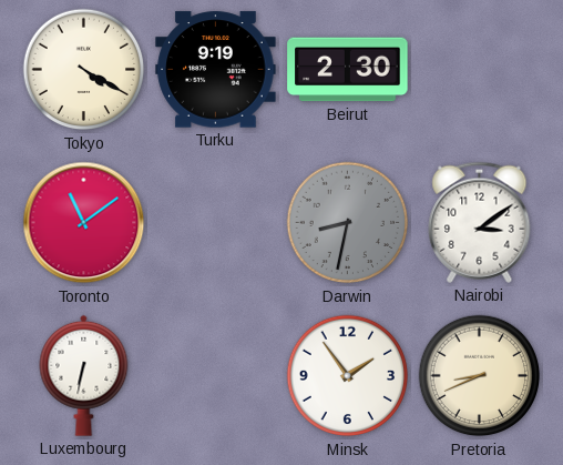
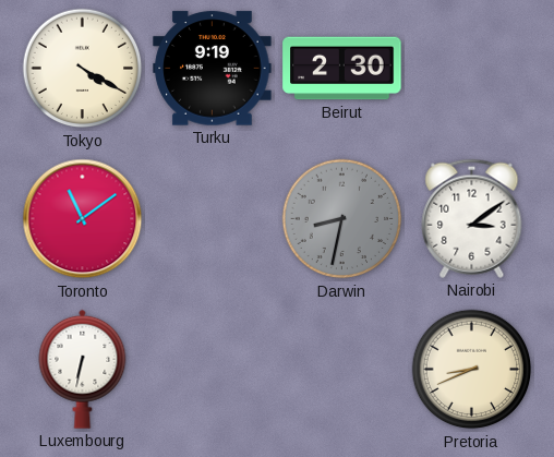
Minsk: 1:54 -> none
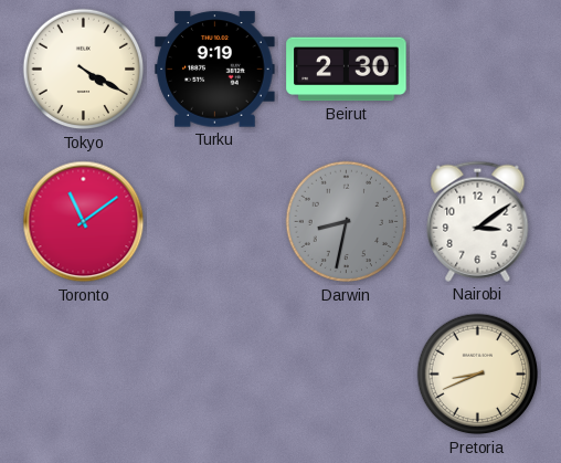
Luxembourg: 6:32 -> none
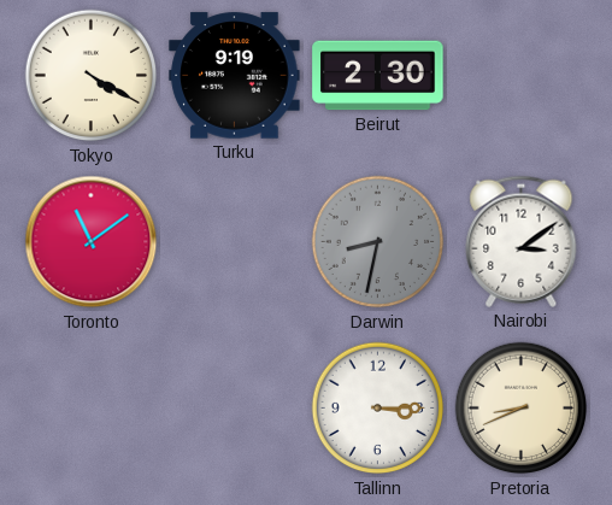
Tallinn: none -> 3:15
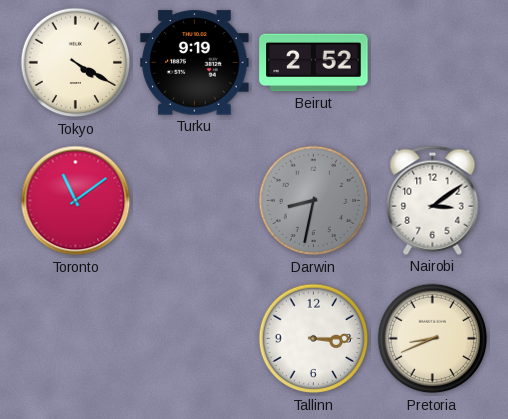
Beirut: 2:30 -> 2:52
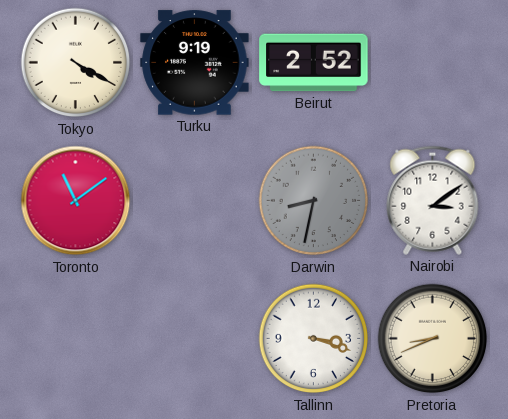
Tallinn: 3:15 -> 3:18
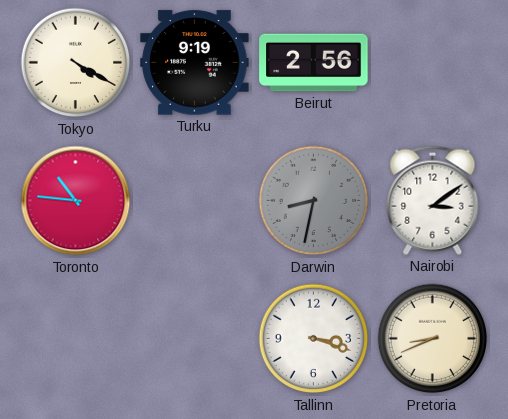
Beirut: 2:52 -> 2:56
Toronto: 11:09 -> 10:46
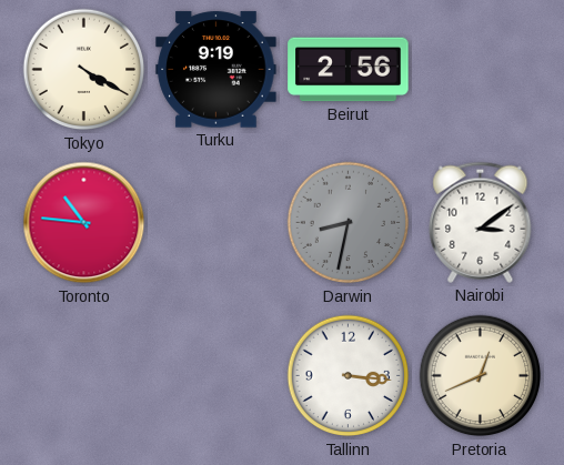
Tallinn: 3:18 -> 3:16
Pretoria: 8:41 -> 12:41
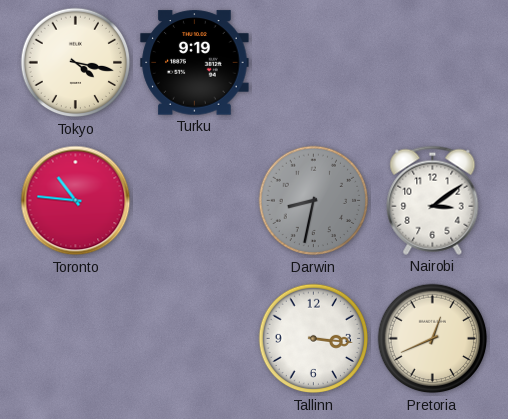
Tokyo: 4:20 -> 4:17
Beirut: 2:56 -> none
